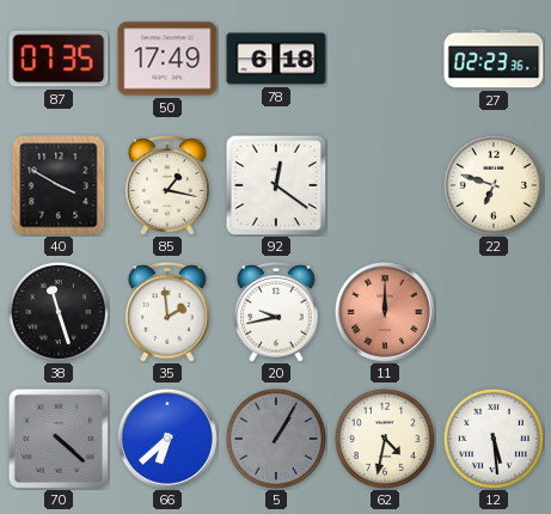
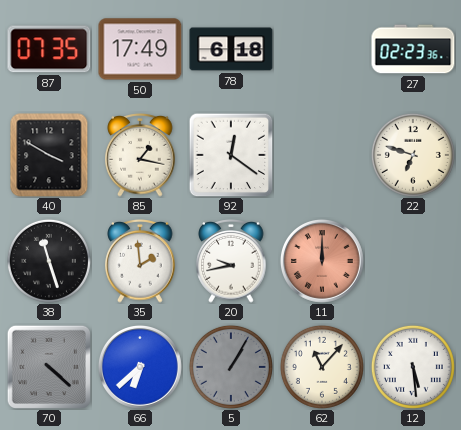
62: 4:32 -> 11:07
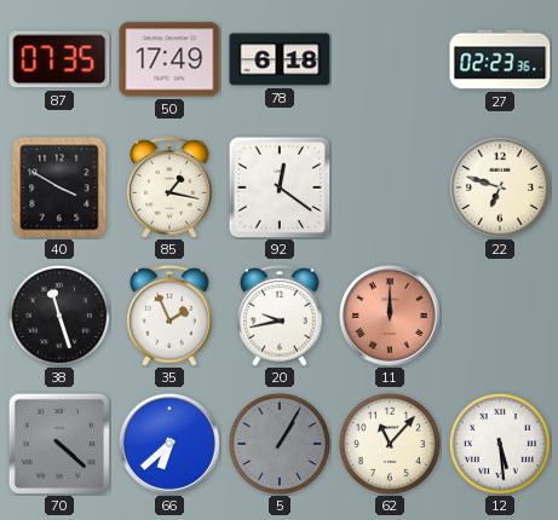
35: 1:59 -> 1:56
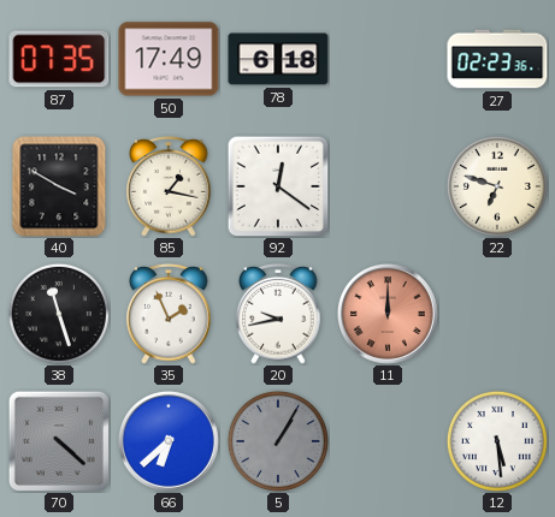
62: 11:07 -> none
